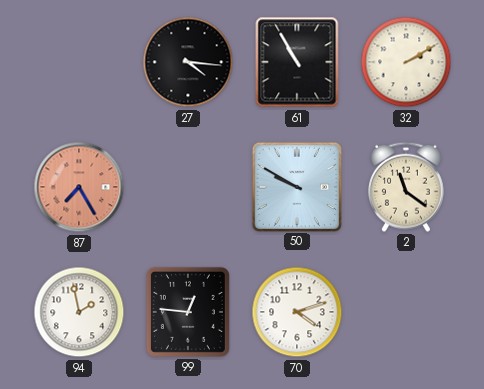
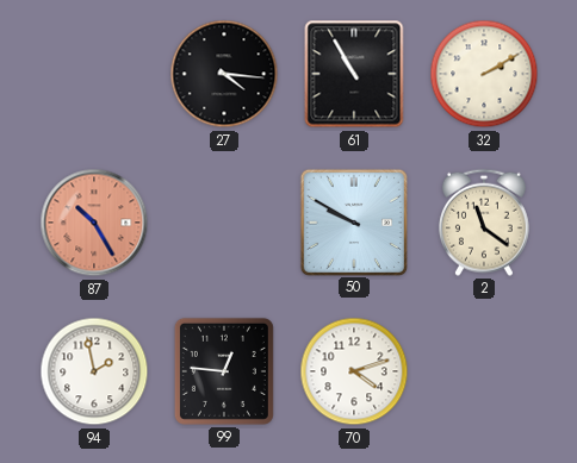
87: 7:25 -> 10:25
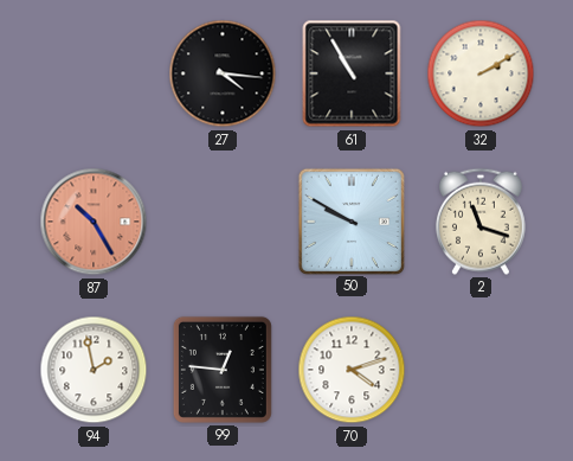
2: 11:21 -> 11:18
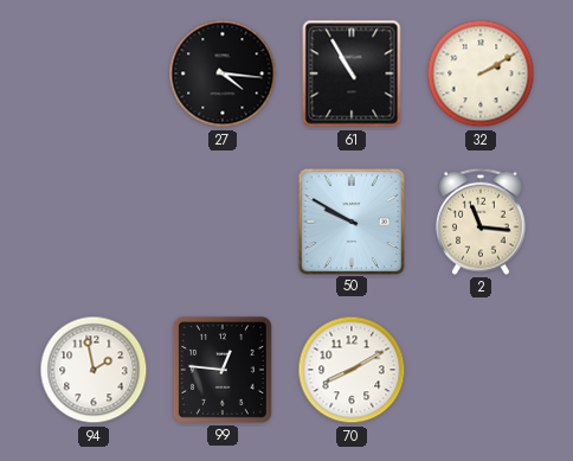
87: 10:25 -> none
2: 11:18 -> 11:16
70: 4:12 -> 8:10
